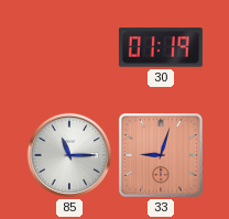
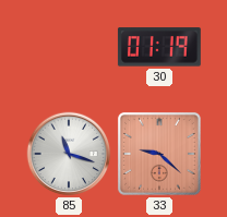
85: 11:15 -> 11:18
33: 9:03 -> 9:22
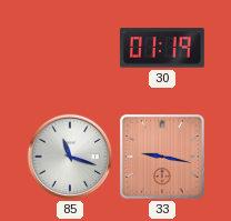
33: 9:22 -> 9:17
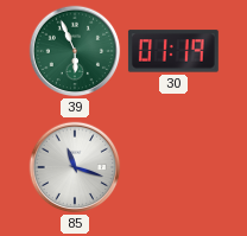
39: none -> 5:56
33: 9:17 -> none
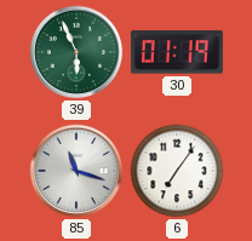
6: none -> 7:06
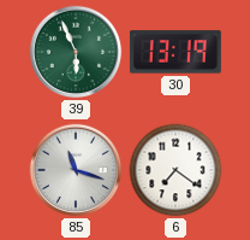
30: 01:19 -> 13:19
6: 7:06 -> 7:21
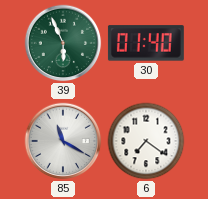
30: 13:19 -> 01:40
85: 11:18 -> 11:20
